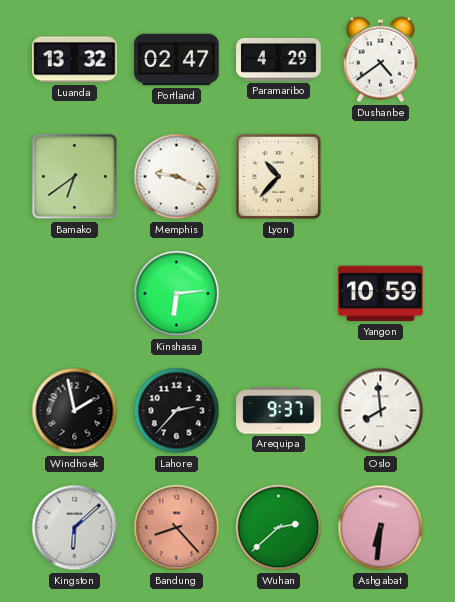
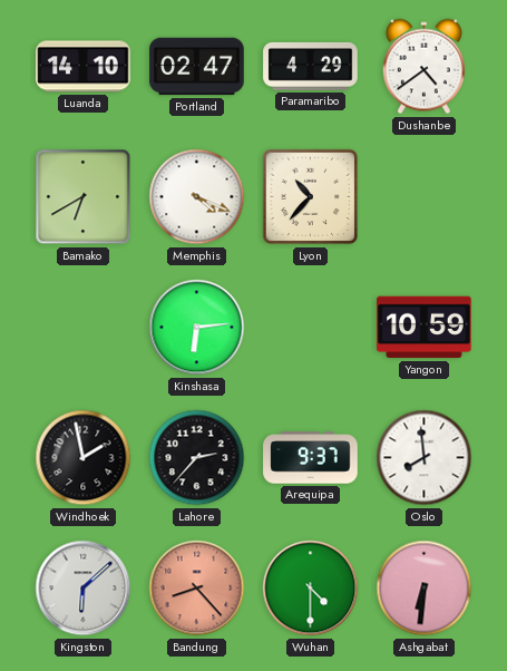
Luanda: 13:32 -> 14:10
Bamako: 6:39 -> 6:40
Memphis: 9:19 -> 4:19
Wuhan: 2:38 -> 4:30
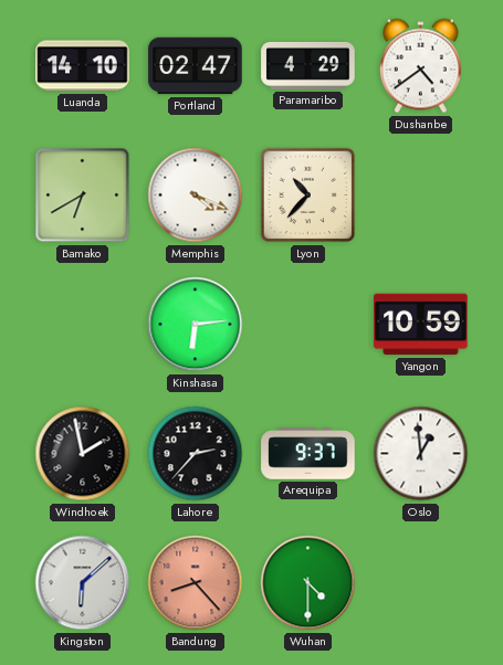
Oslo: 7:59 -> 12:59
Ashgabat: 6:31 -> none
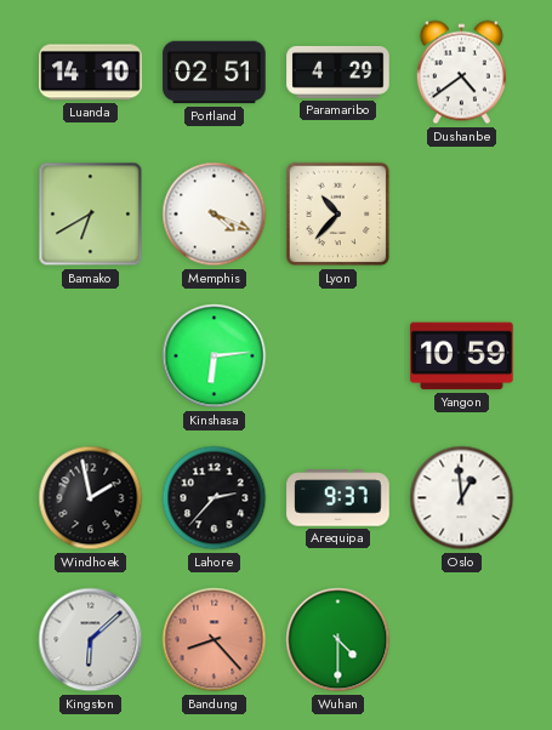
Portland: 02:47 -> 02:51
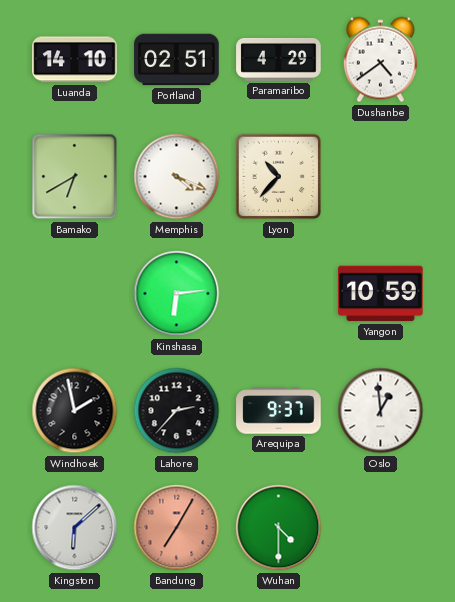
Bandung: 8:23 -> 7:05
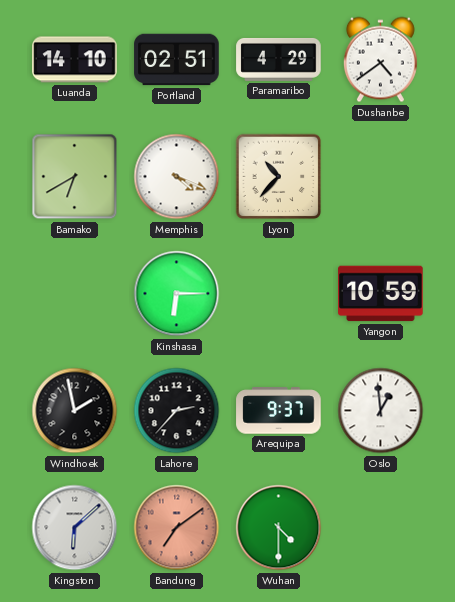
Kinshasa: 6:14 -> 6:15
Bandung: 7:05 -> 7:09
